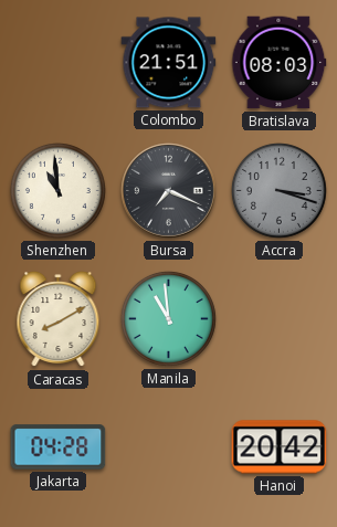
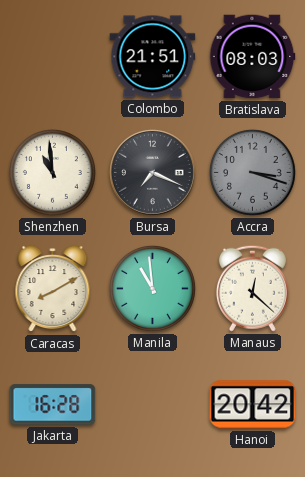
Manaus: none -> 12:22
Jakarta: 04:28 -> 16:28
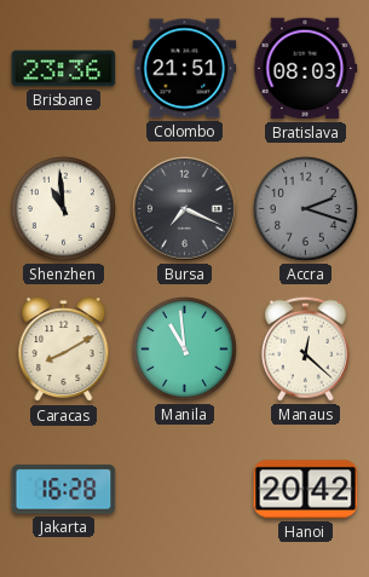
Brisbane: none -> 23:36
Accra: 3:18 -> 2:18
